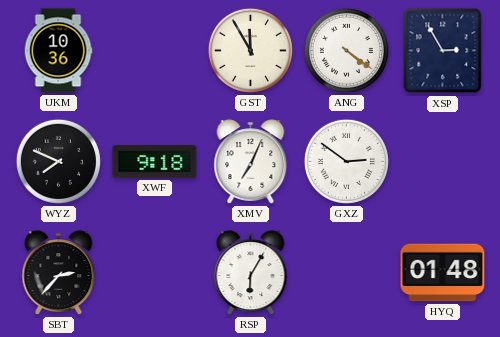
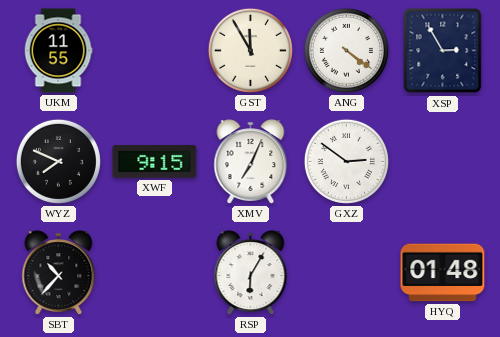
UKM: 10:36 -> 11:55
XWF: 9:18 -> 9:15
SBT: 2:37 -> 10:37
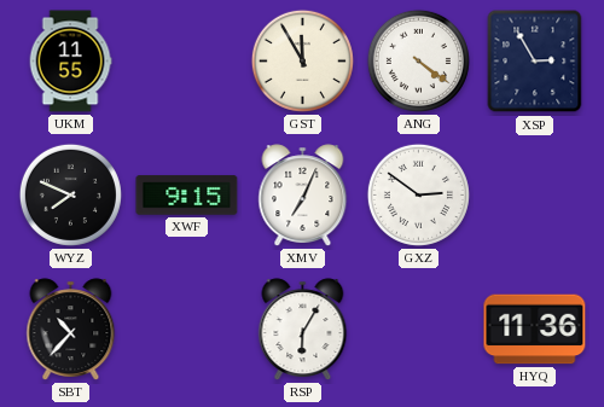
HYQ: 01:48 -> 11:36
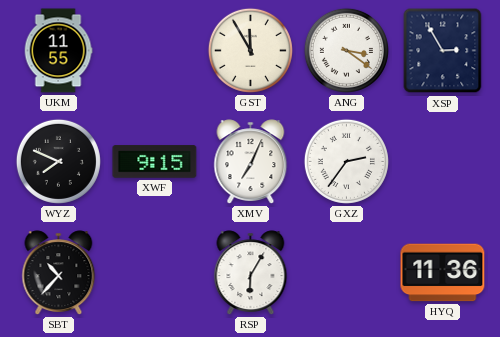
ANG: 4:21 -> 3:21
GXZ: 2:51 -> 2:36
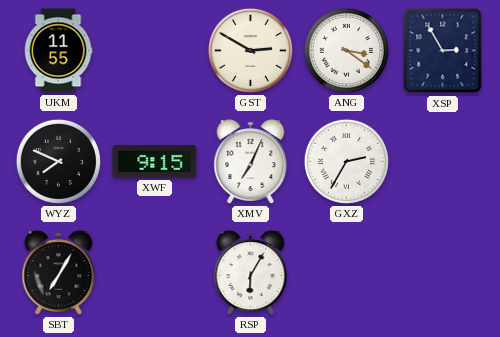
GST: 11:55 -> 2:50
GXZ: 2:36 -> 2:35
SBT: 10:37 -> 7:05
HYQ: 11:36 -> none
